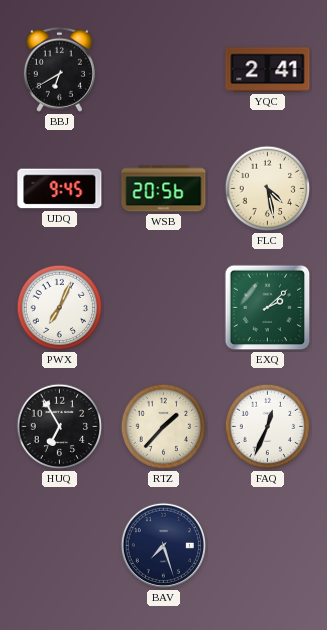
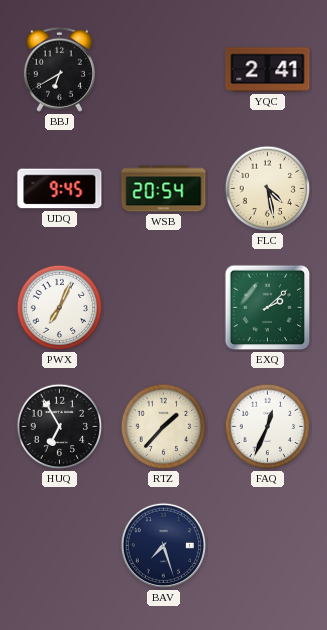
WSB: 20:56 -> 20:54
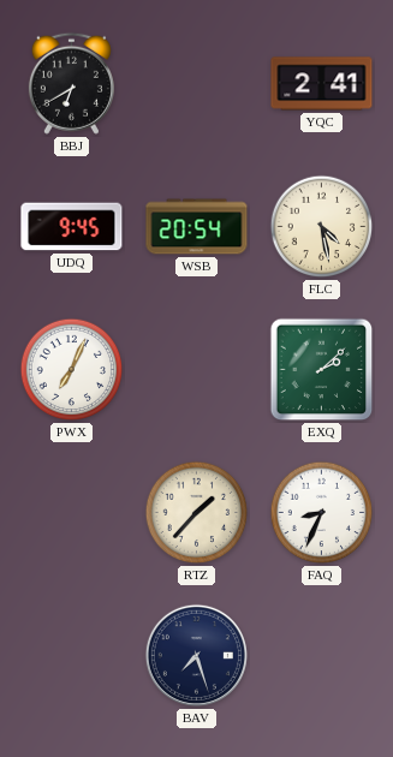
HUQ: 6:55 -> none
FAQ: 12:34 -> 8:34
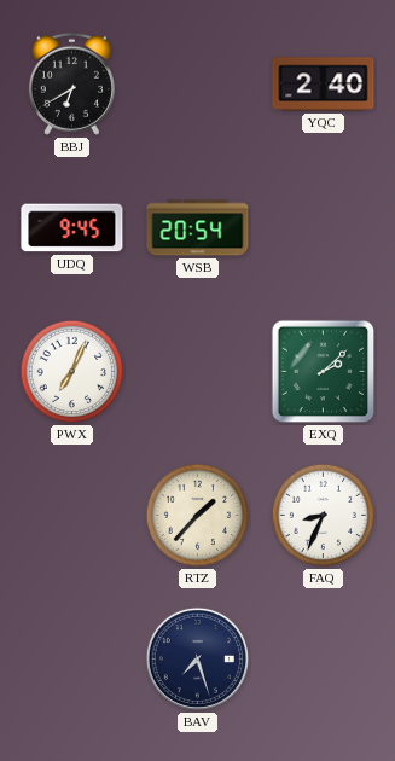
YQC: 2:41 -> 2:40
FLC: 4:28 -> none
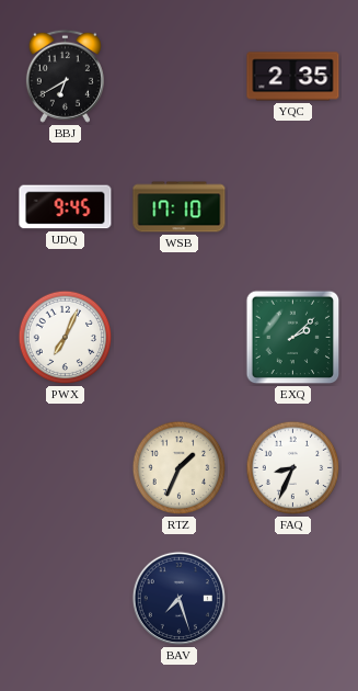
YQC: 2:40 -> 2:35
WSB: 20:54 -> 17:10
RTZ: 1:37 -> 1:34
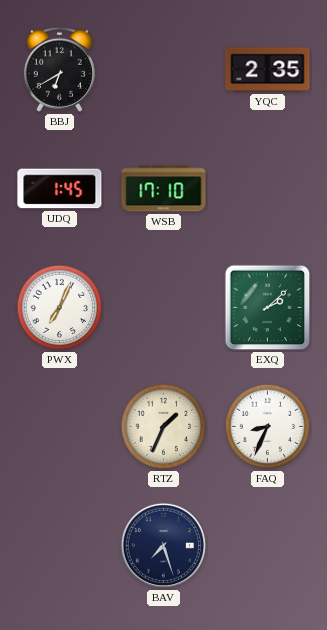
UDQ: 9:45 -> 1:45
